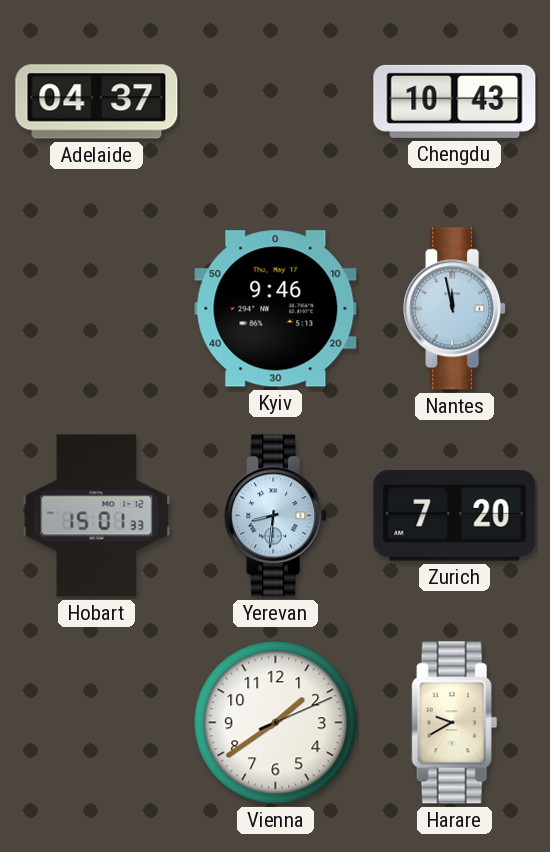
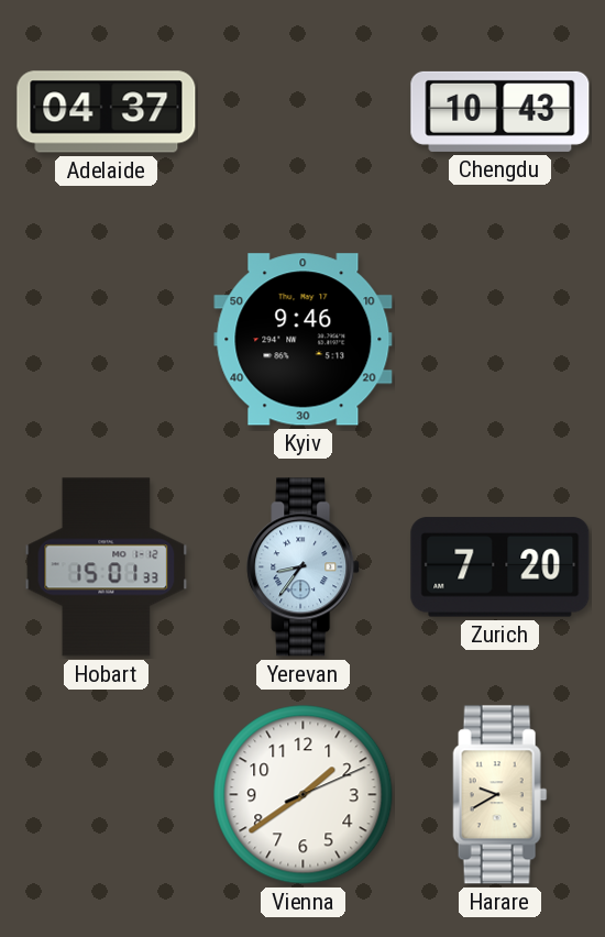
Nantes: 11:58 -> none
Yerevan: 8:31 -> 8:36
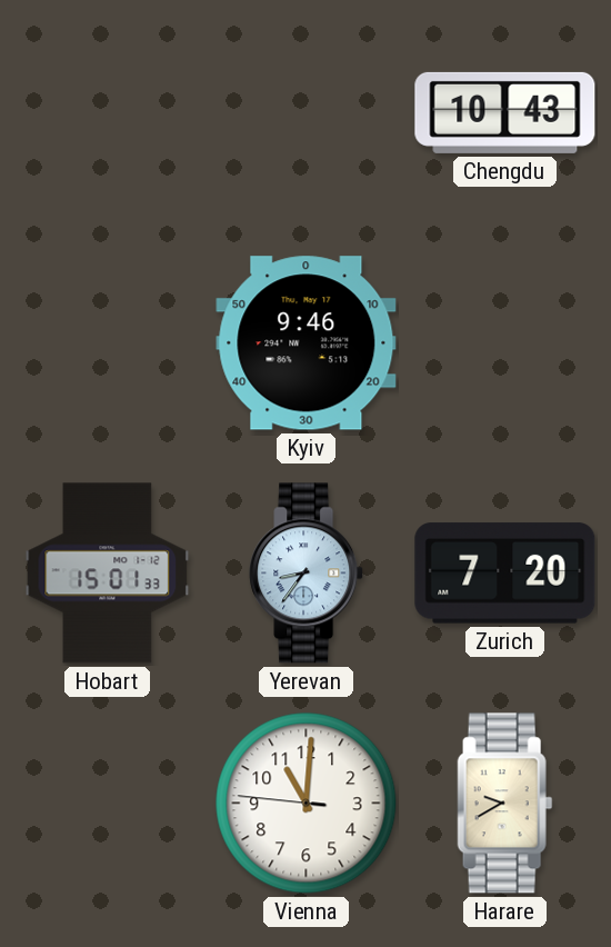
Adelaide: 04:37 -> none
Vienna: 1:39 -> 11:00
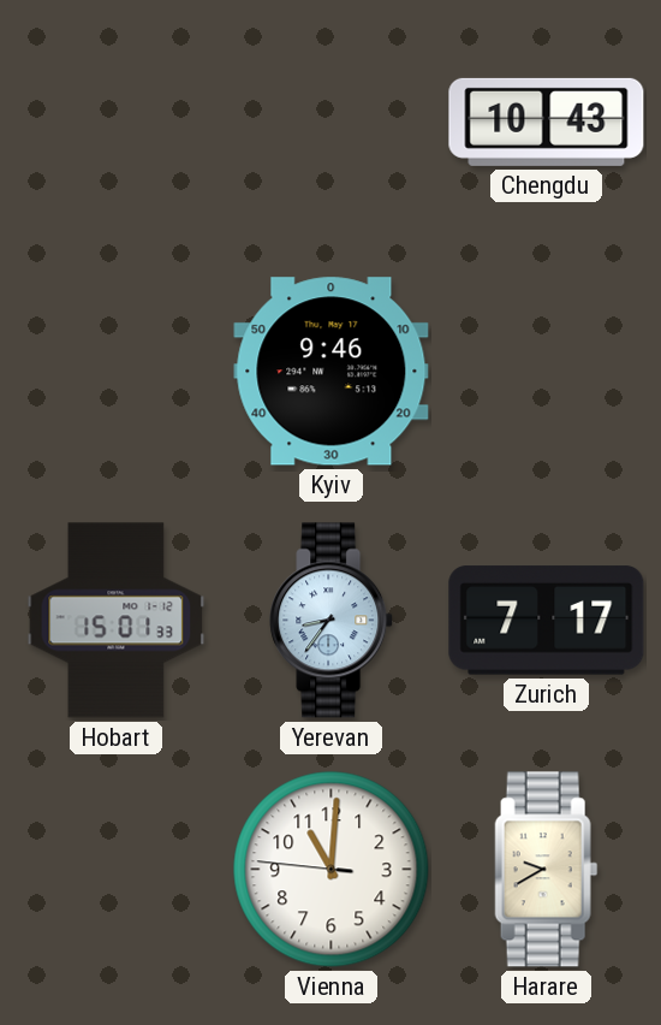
Zurich: 7:20 -> 7:17
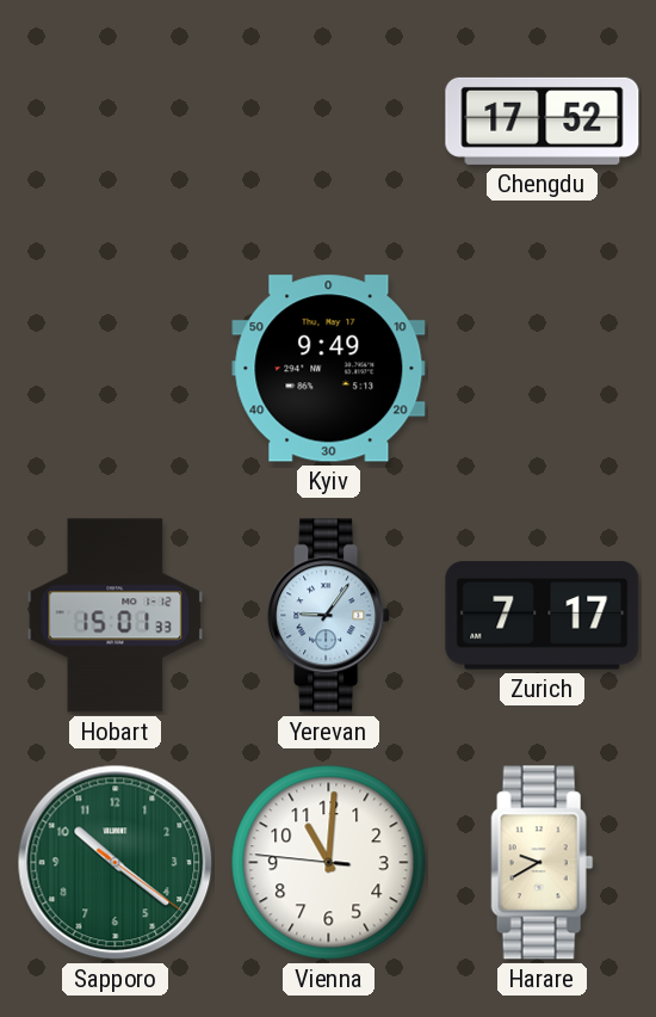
Chengdu: 10:43 -> 17:52
Kyiv: 9:46 -> 9:49
Yerevan: 8:36 -> 9:06
Sapporo: none -> 10:21
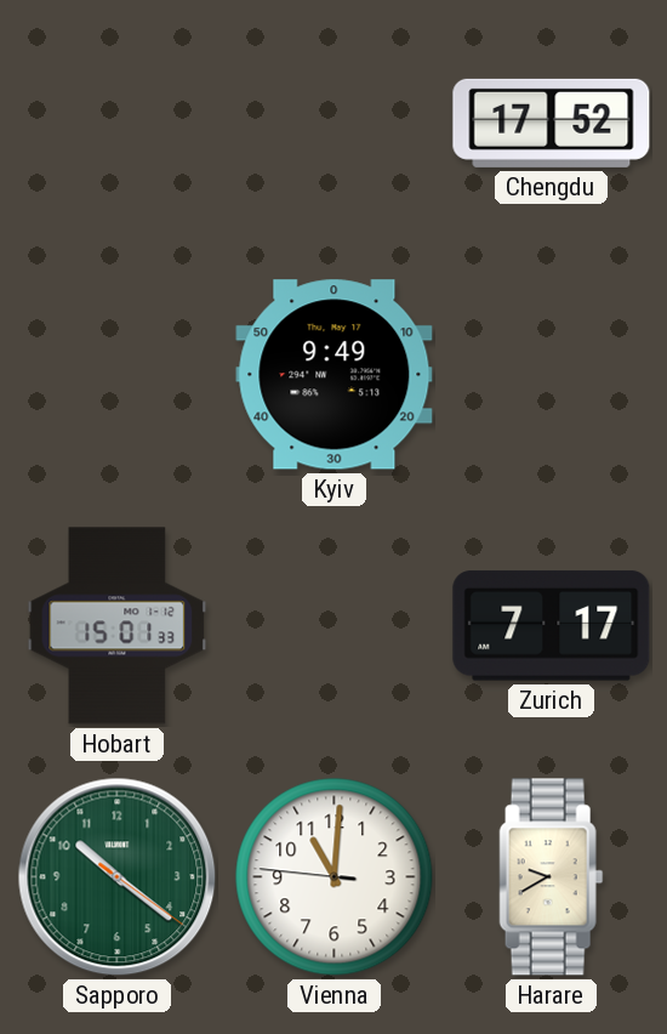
Yerevan: 9:06 -> none
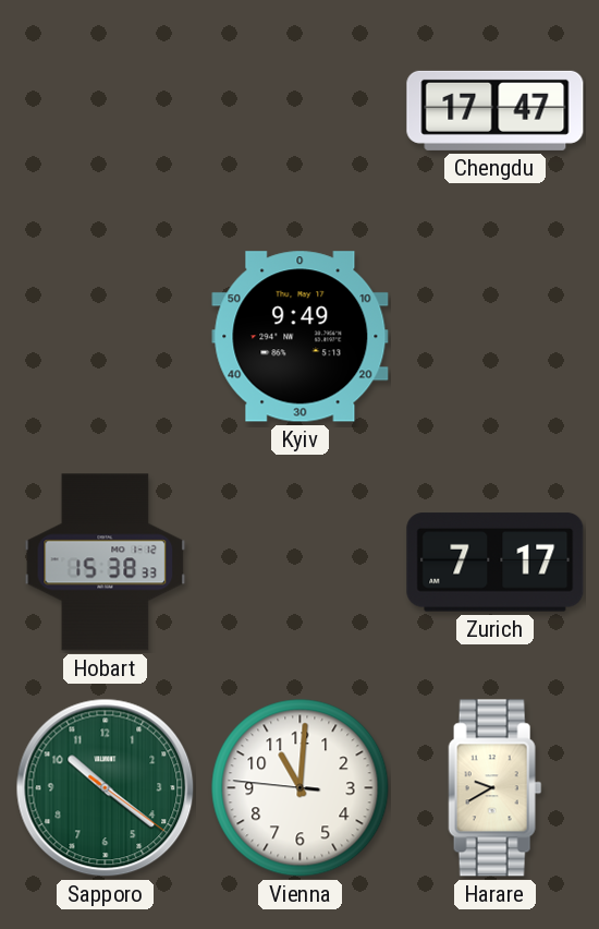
Chengdu: 17:52 -> 17:47
Hobart: 15:01 -> 15:38
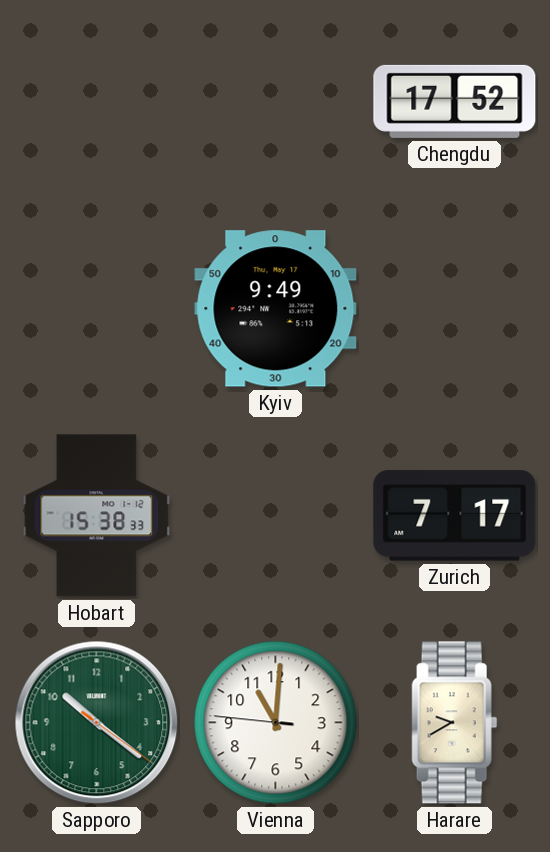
Chengdu: 17:47 -> 17:52
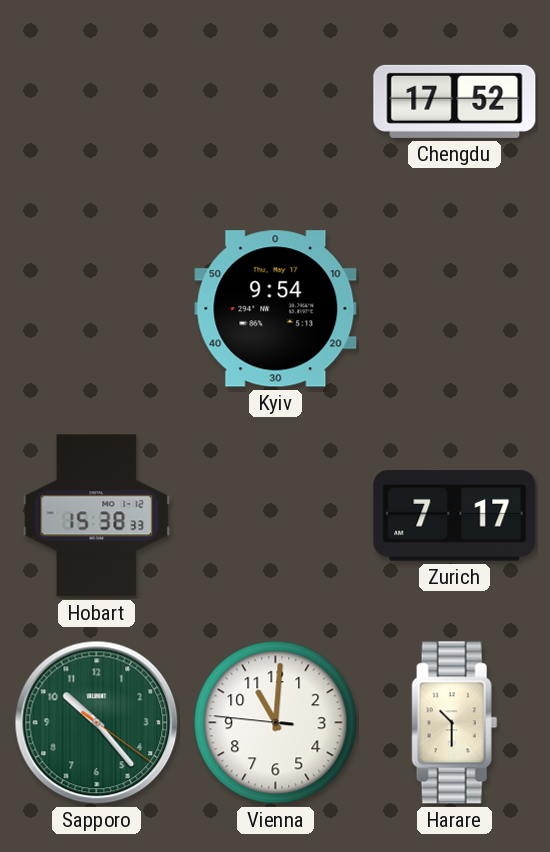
Kyiv: 9:49 -> 9:54
Sapporo: 10:21 -> 10:23
Harare: 9:40 -> 10:30
